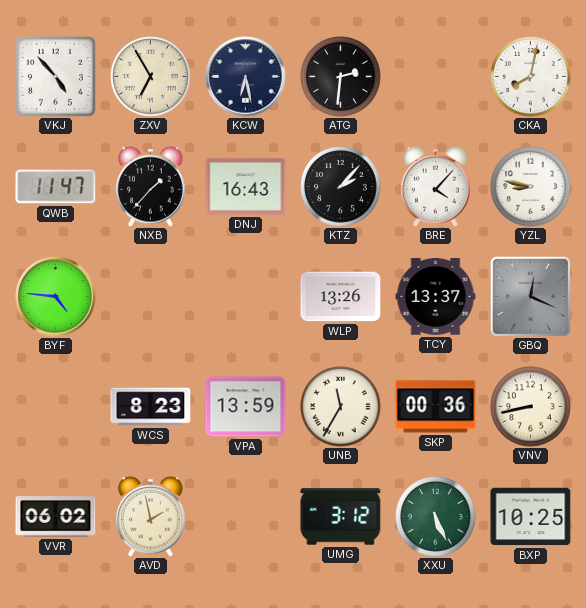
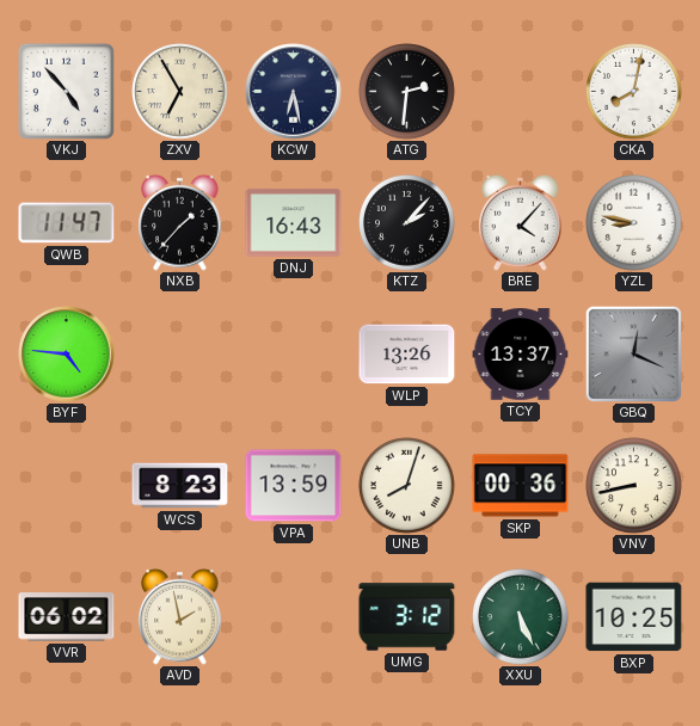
UNB: 11:35 -> 8:03
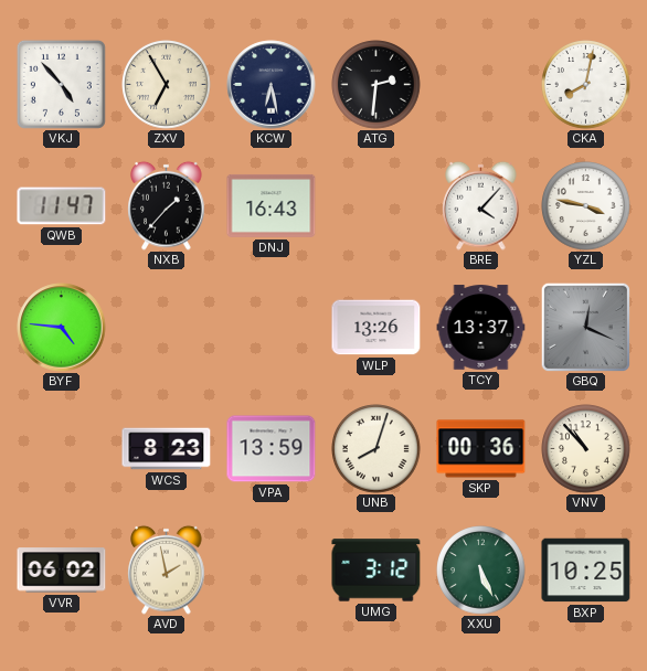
KTZ: 2:07 -> none
YZL: 8:47 -> 3:47
VNV: 8:43 -> 10:53
